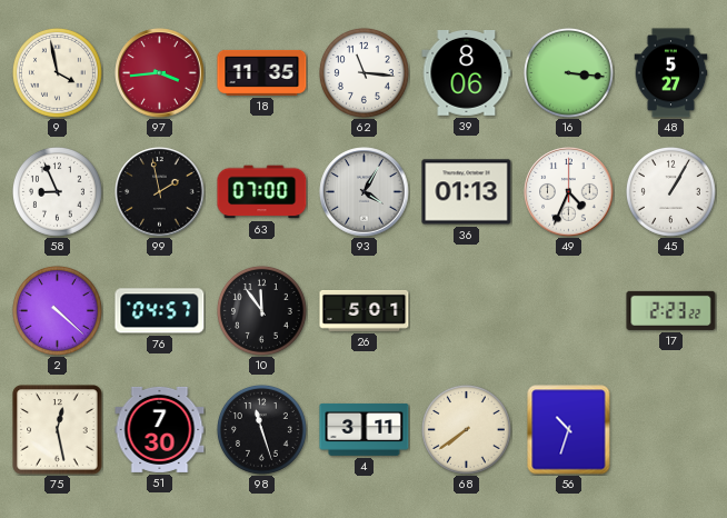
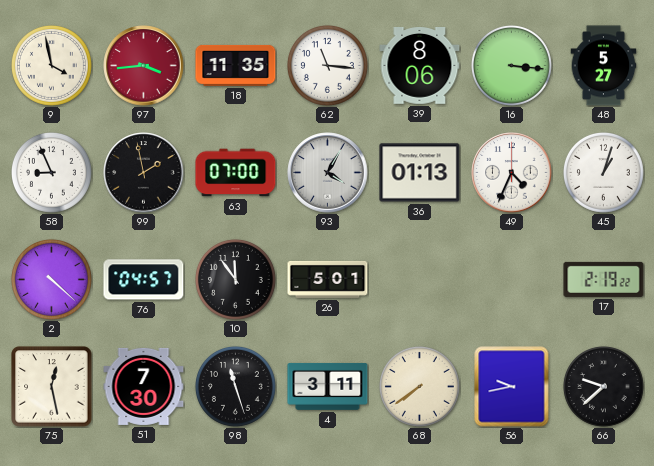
45: 1:05 -> 1:03
17: 2:23 -> 2:19
56: 10:33 -> 9:43
66: none -> 9:38
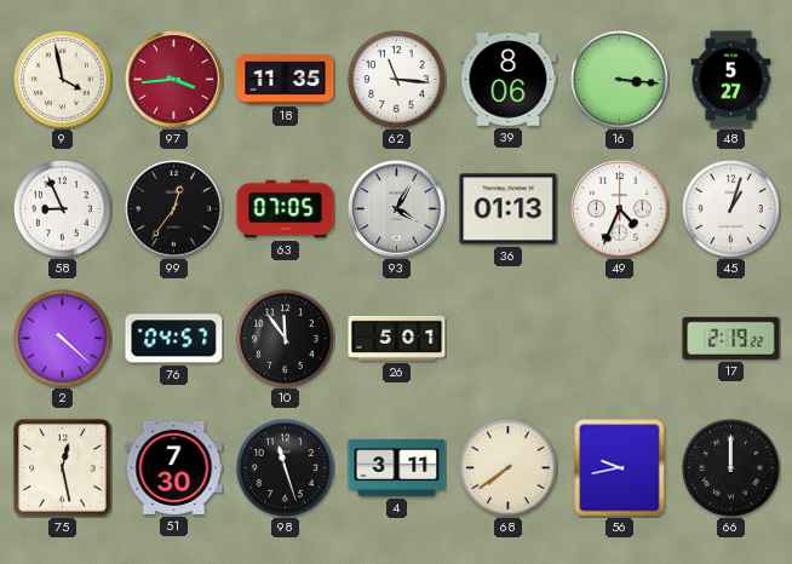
99: 1:58 -> 12:36
63: 07:00 -> 07:05
66: 9:38 -> 12:00
